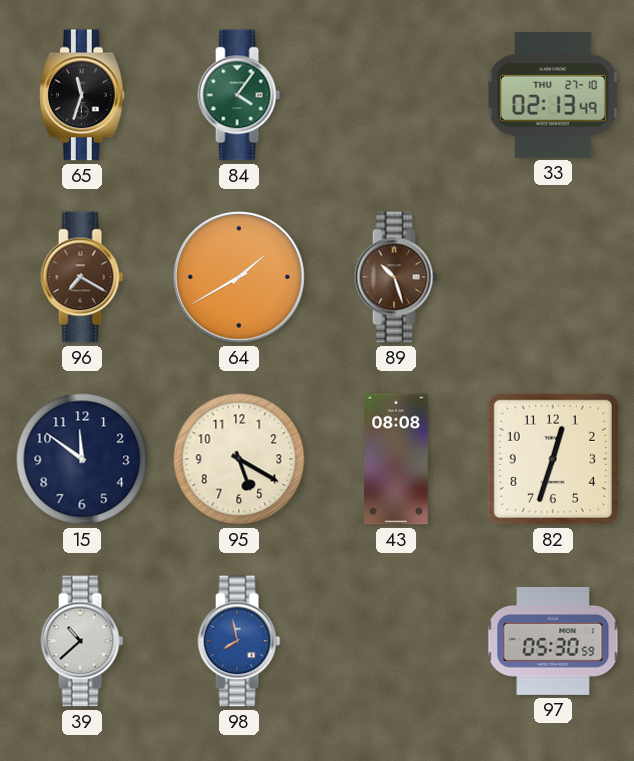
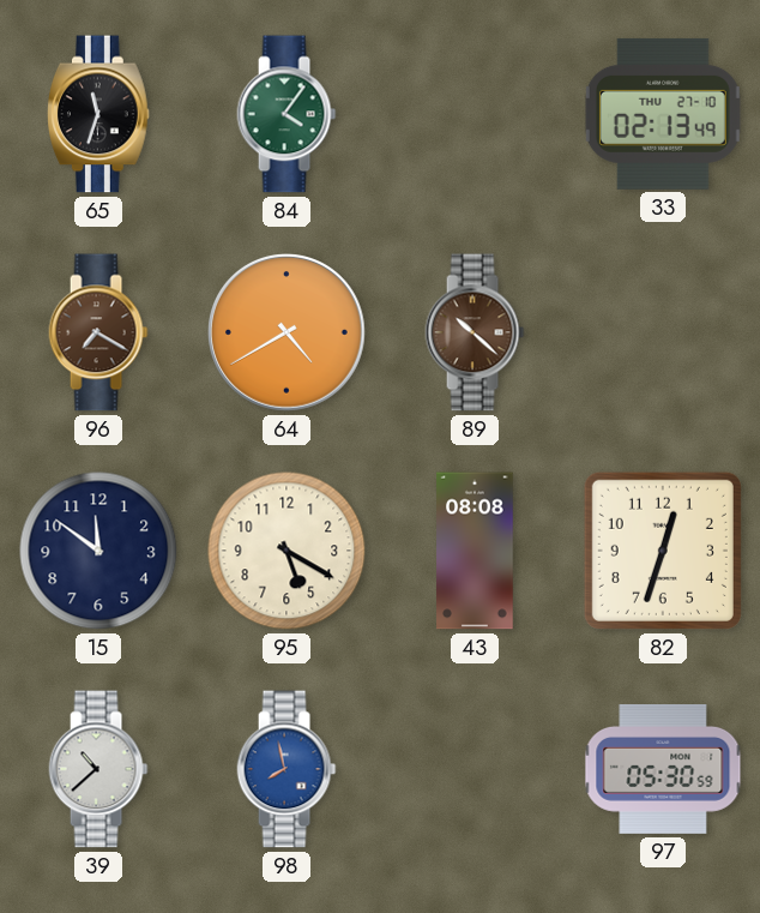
64: 1:40 -> 4:40
89: 10:27 -> 10:22
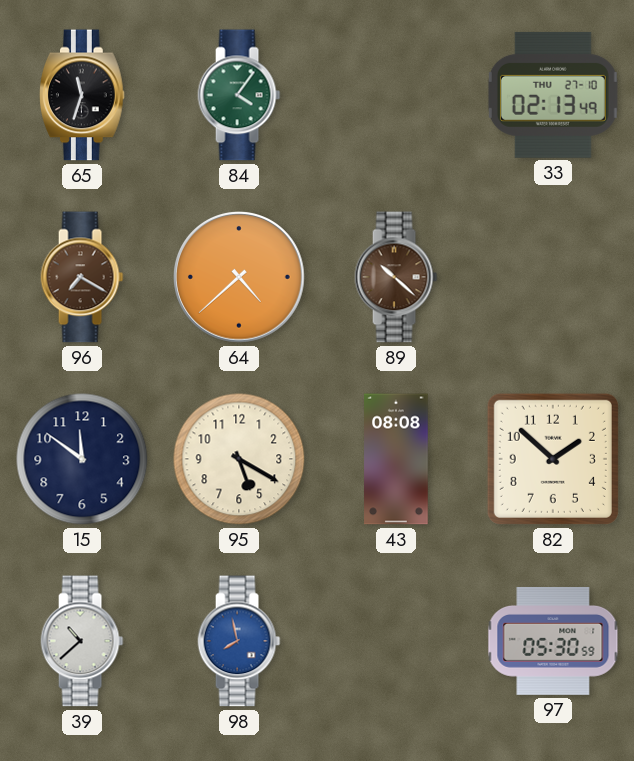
64: 4:40 -> 4:38
82: 12:33 -> 1:52
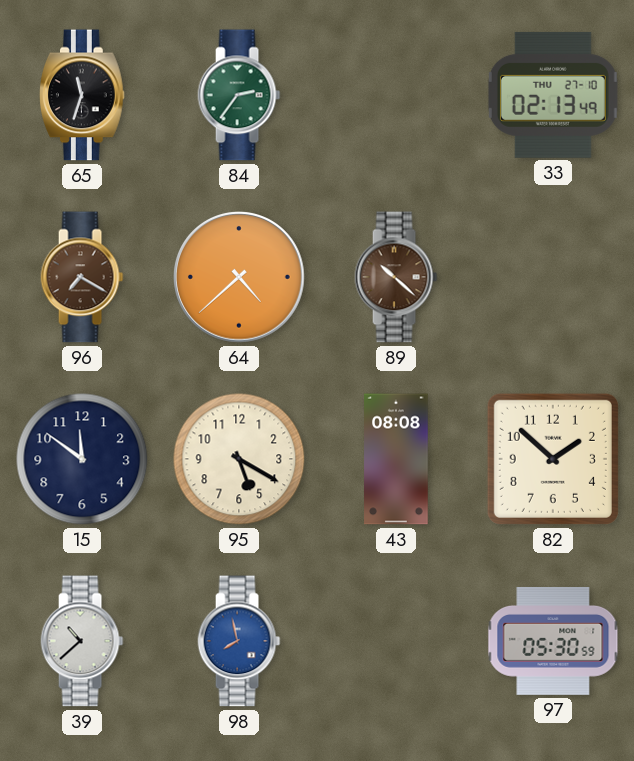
84: 4:06 -> 2:36
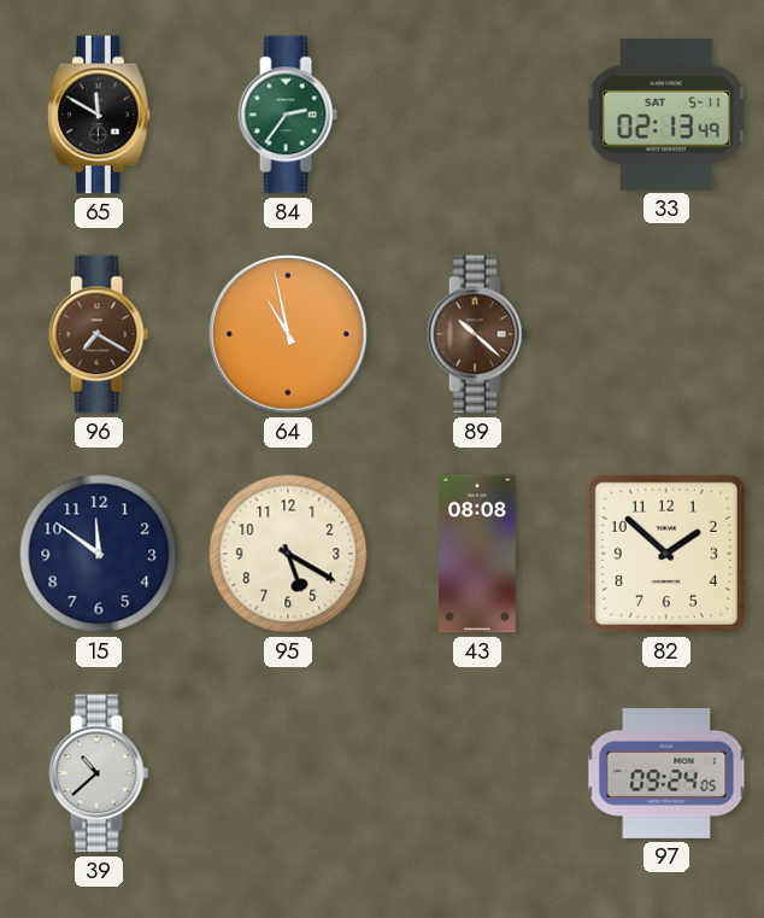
65: 11:33 -> 11:50
33 date: THU 27-10 -> SAT 5-11
64: 4:38 -> 10:58
98: 7:58 -> none
97: 05:30 -> 09:24
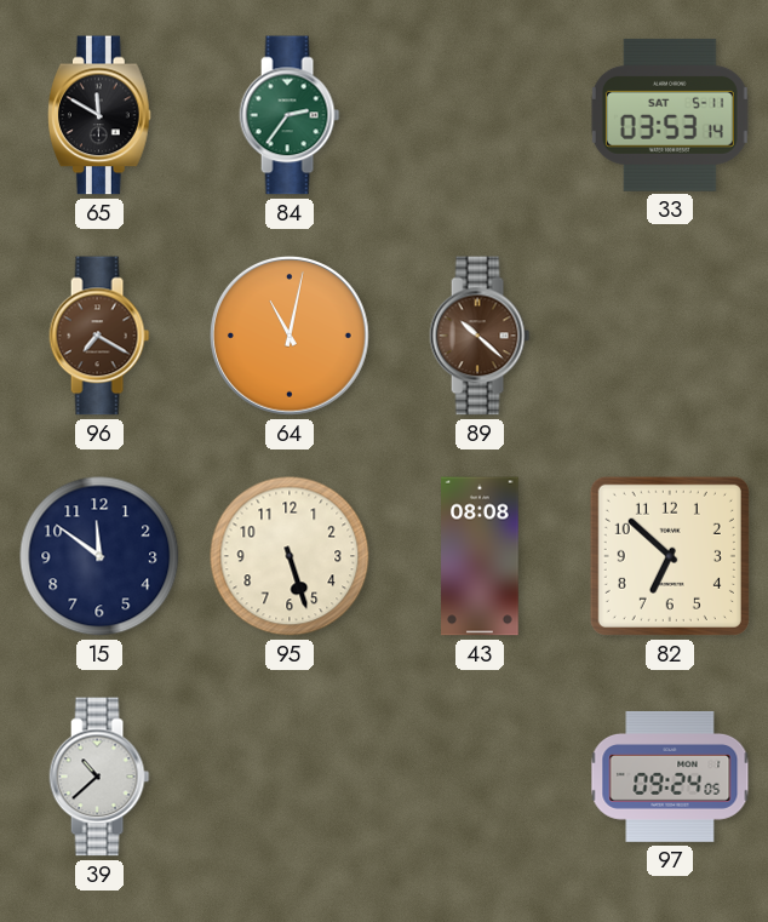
33: 02:13 -> 03:53
64: 10:58 -> 11:02
95: 5:20 -> 5:27
82: 1:52 -> 6:52
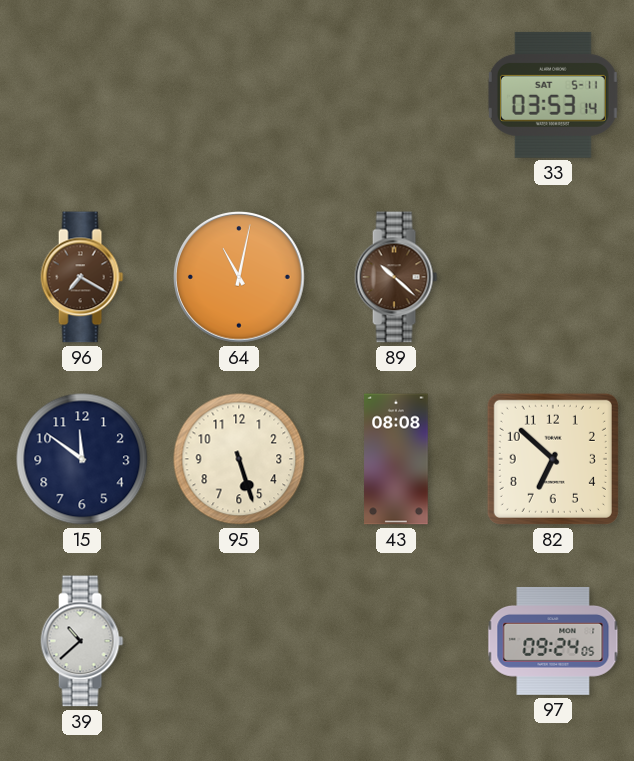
65: 11:50 -> none
84: 2:36 -> none
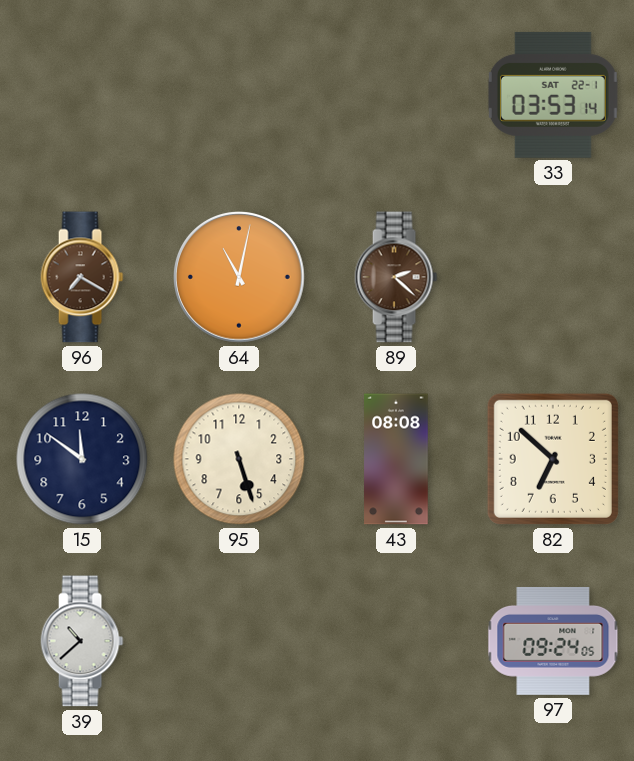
33 date: SAT 5-11 -> SAT 22-1
89: 10:22 -> 2:22
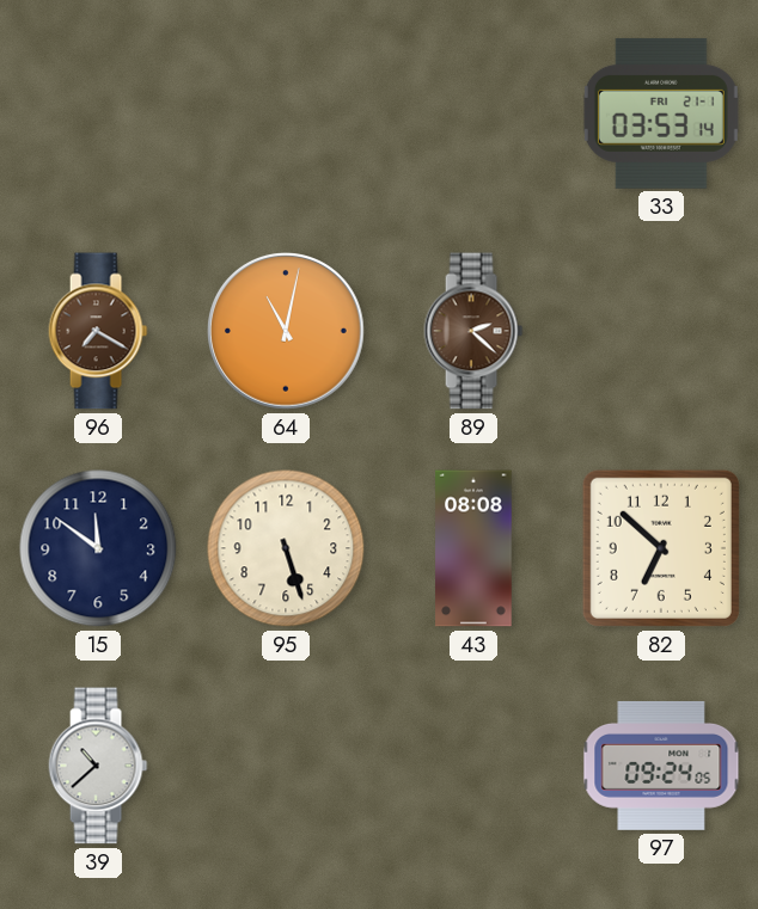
33 date: SAT 22-1 -> FRI 21-1
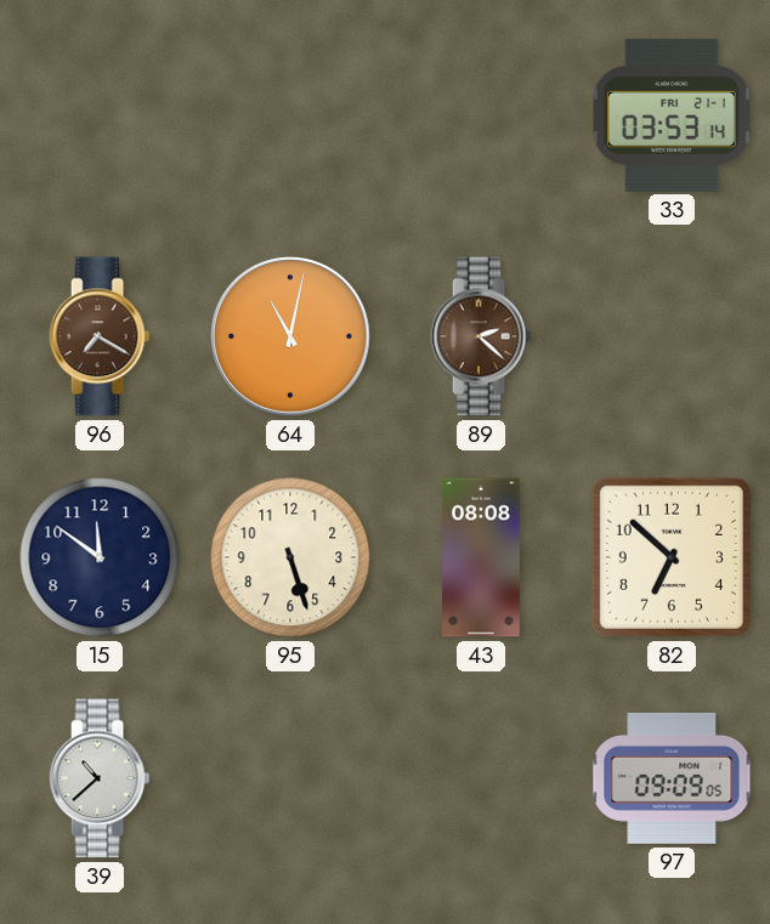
97: 09:24 -> 09:09
